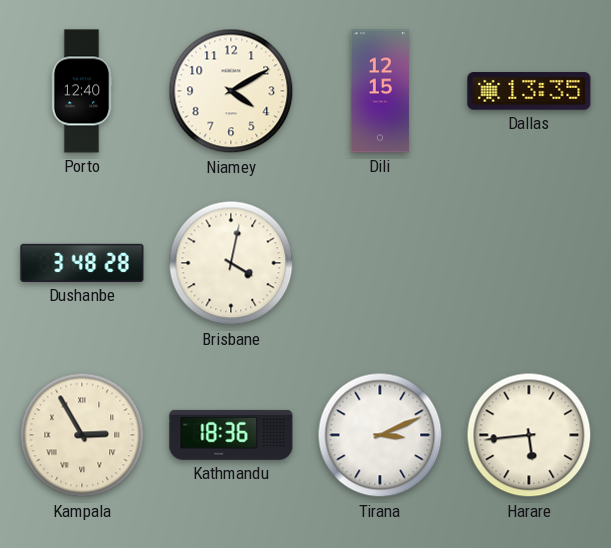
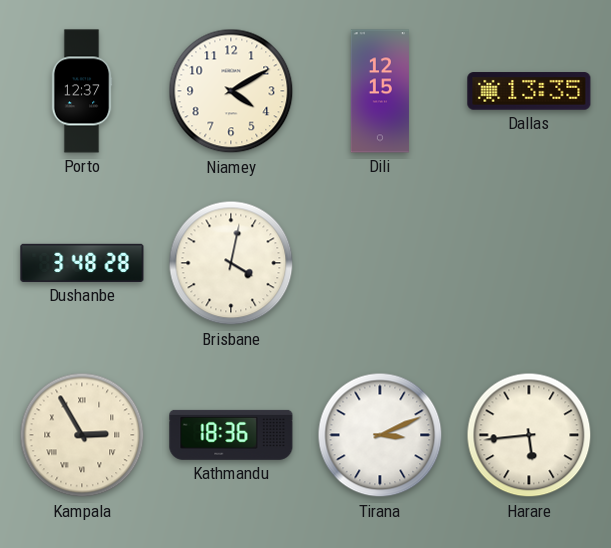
Porto: 12:40 -> 12:37
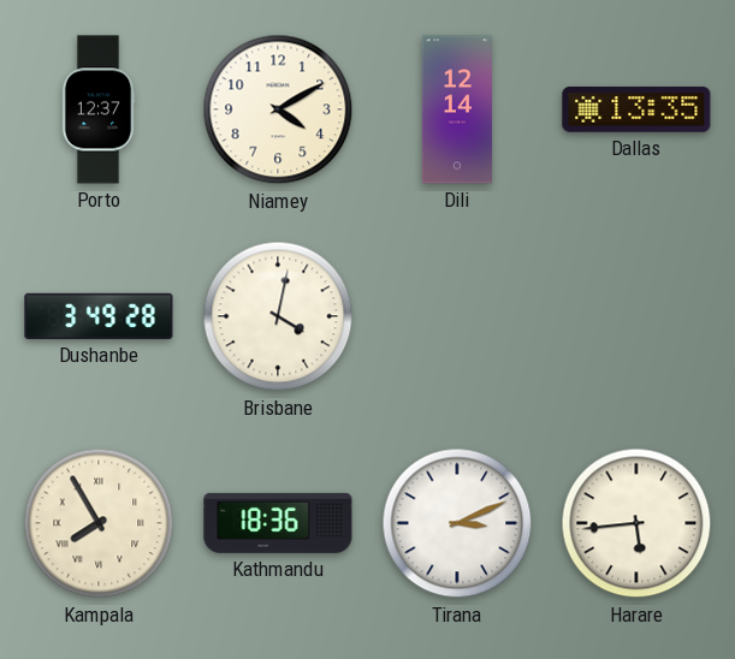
Dili: 12:15 -> 12:14
Dushanbe: 3:48 -> 3:49
Kampala: 2:55 -> 7:55
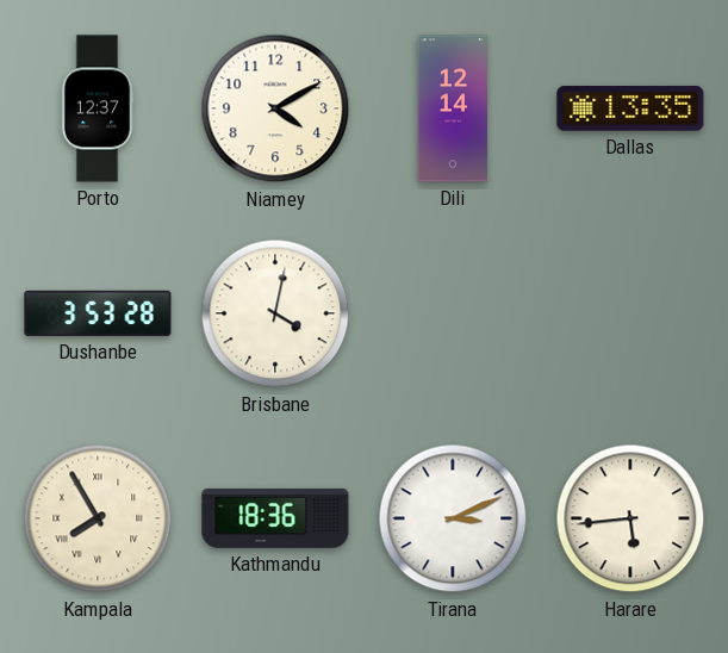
Dushanbe: 3:49 -> 3:53
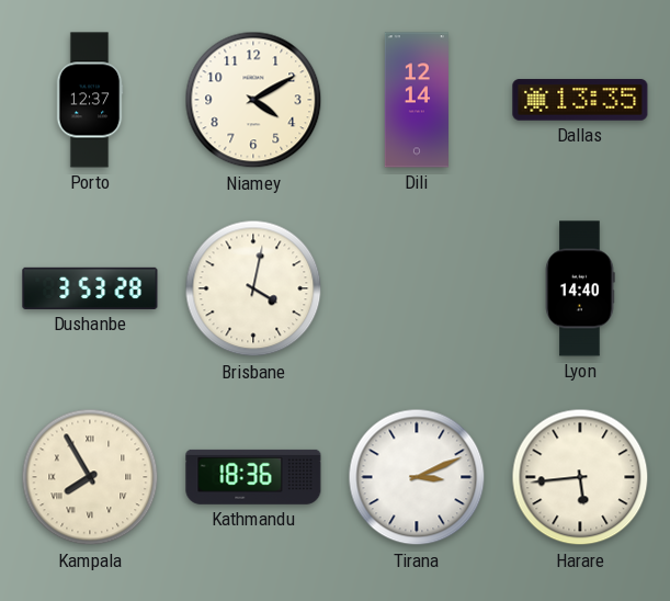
Lyon: none -> 14:40
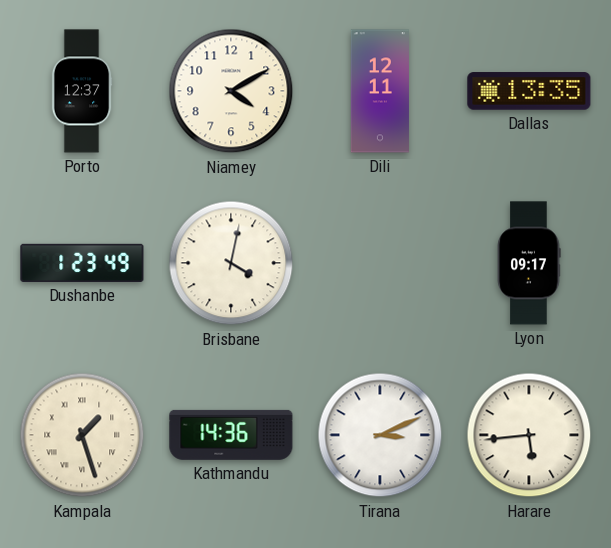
Dili: 12:14 -> 12:11
Dushanbe: 3:53 -> 1:23
Lyon: 14:40 -> 09:17
Kampala: 7:55 -> 1:27
Kathmandu: 18:36 -> 14:36
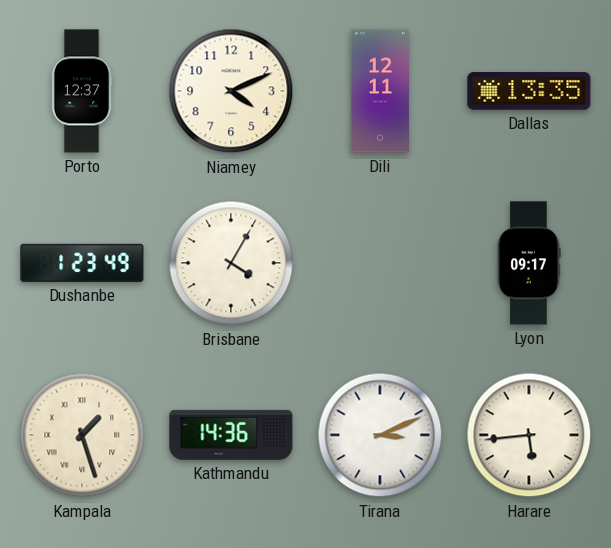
Niamey: 4:10 -> 4:11
Brisbane: 4:02 -> 4:05
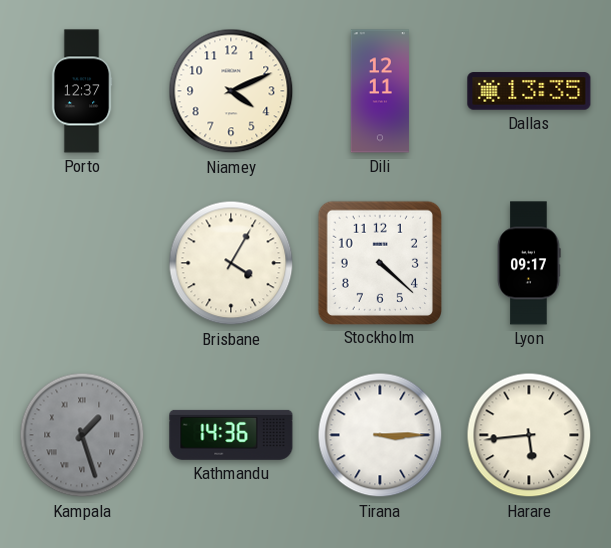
Dushanbe: 1:23 -> none
Stockholm: none -> 4:22
Kampala dial: cream -> grey
Tirana: 3:11 -> 3:15
